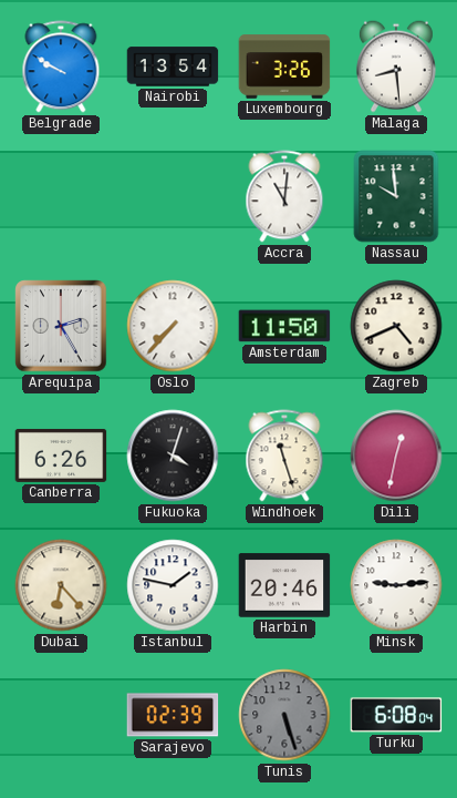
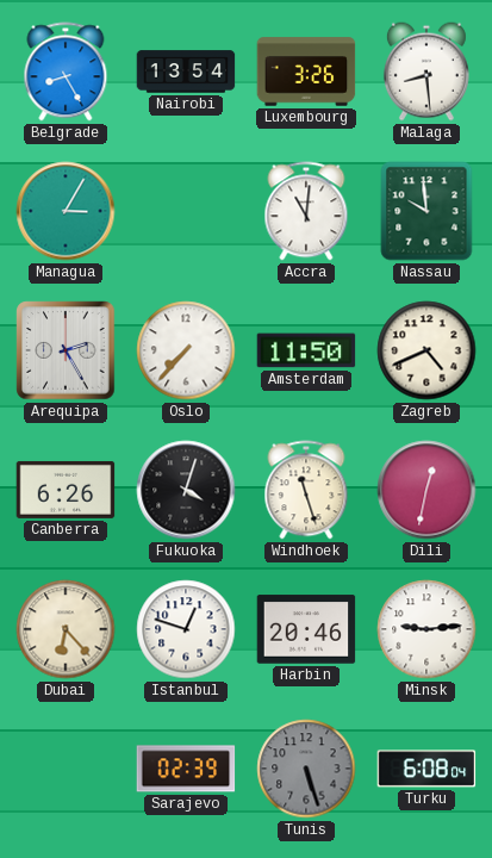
Belgrade: 9:50 -> 8:25
Managua: none -> 3:05
Istanbul: 1:47 -> 12:48
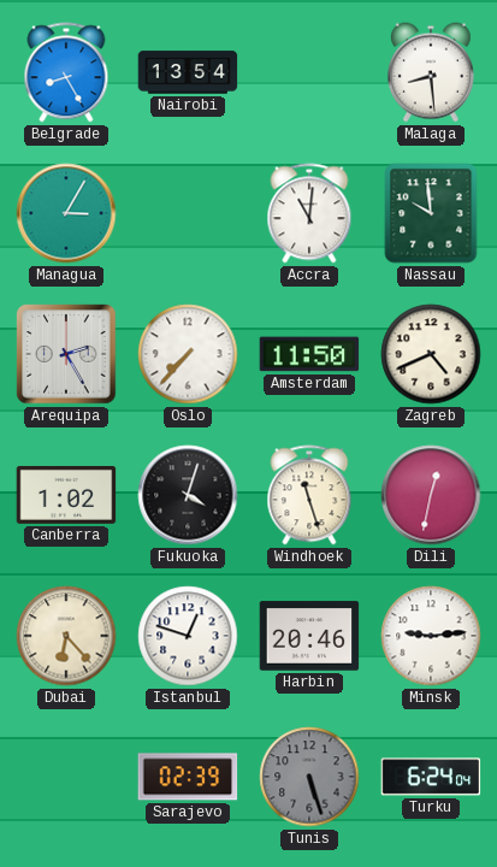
Luxembourg: 3:26 -> none
Canberra: 6:26 -> 1:02
Turku: 6:08 -> 6:24
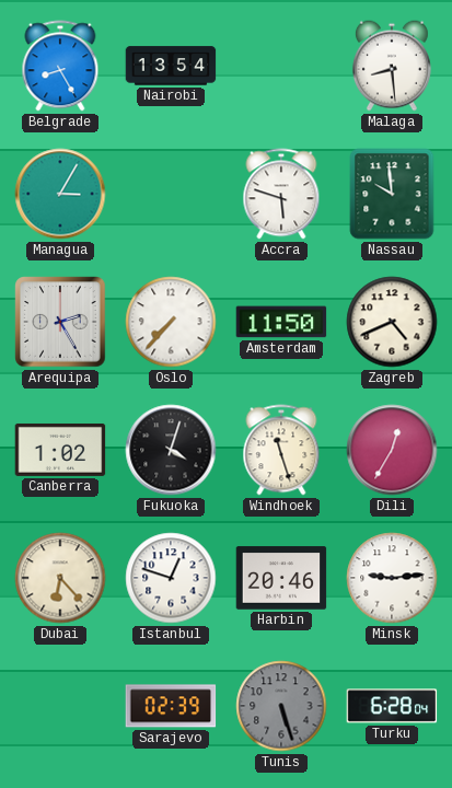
Accra: 11:01 -> 5:48
Dili: 12:32 -> 12:35
Turku: 6:24 -> 6:28
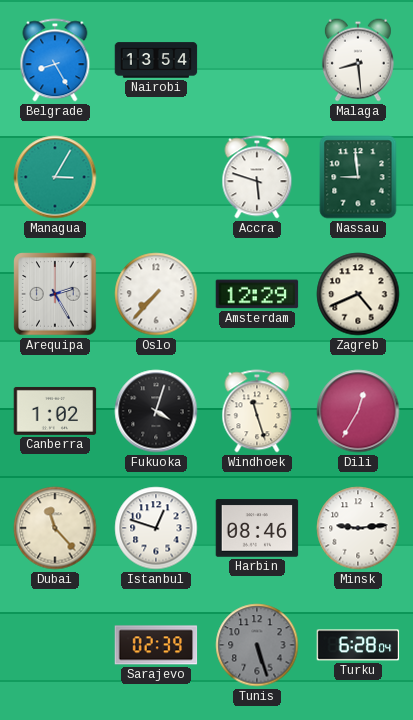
Nassau: 9:59 -> 8:59
Amsterdam: 11:50 -> 12:29
Dubai: 6:23 -> 11:23
Harbin: 20:46 -> 08:46
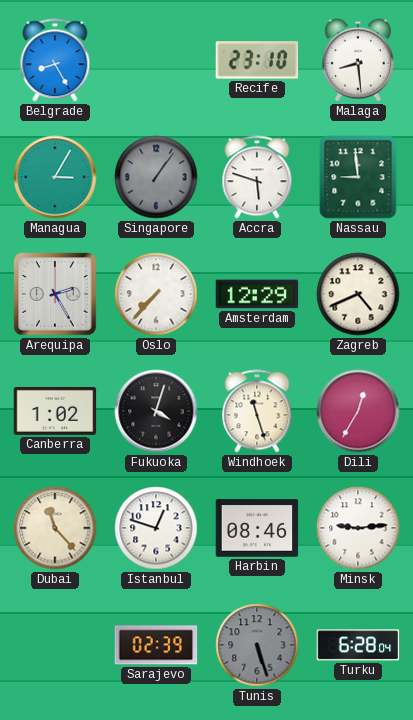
Nairobi: 13:54 -> none
Recife: none -> 23:10
Singapore: none -> 1:06
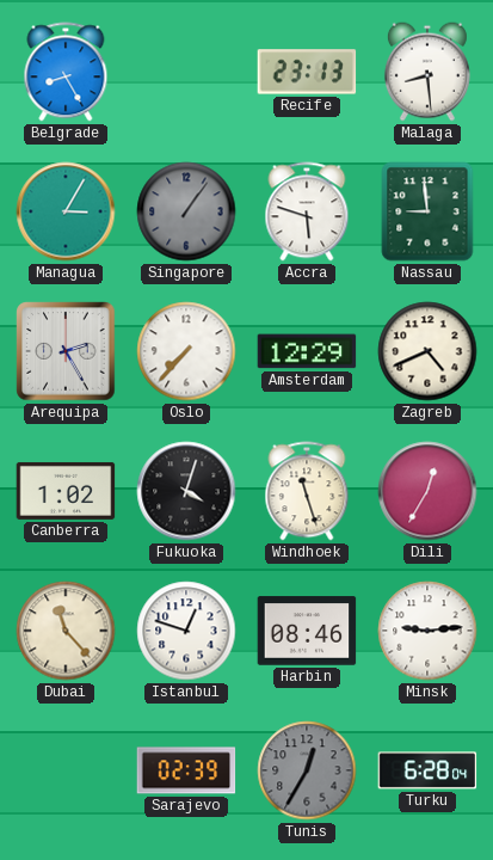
Recife: 23:10 -> 23:13
Tunis: 5:27 -> 12:35
